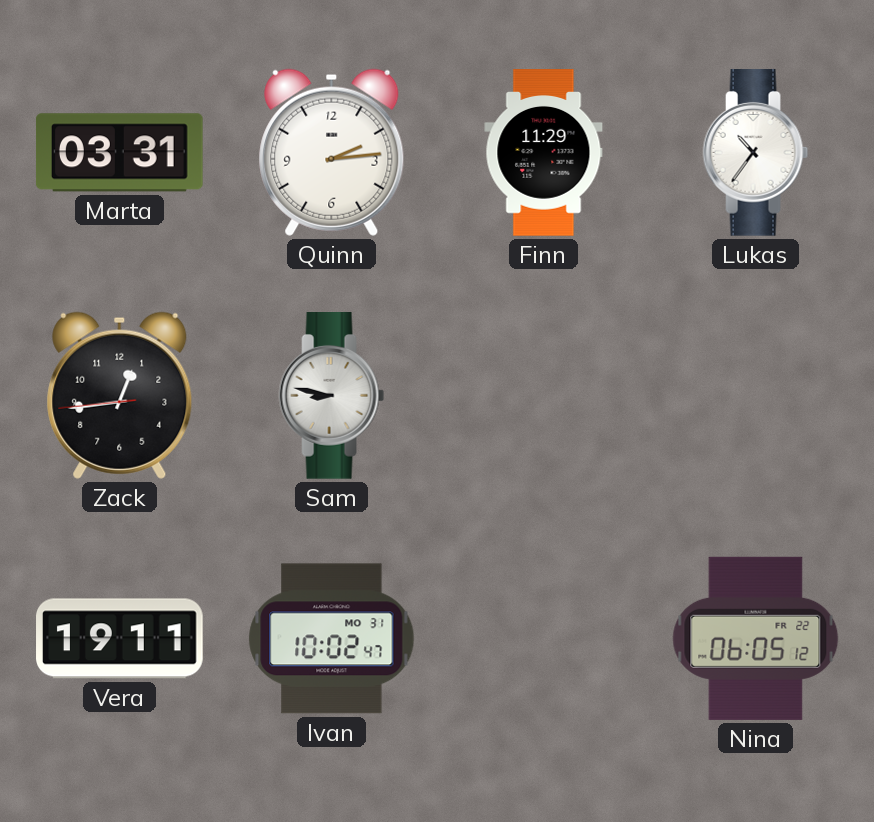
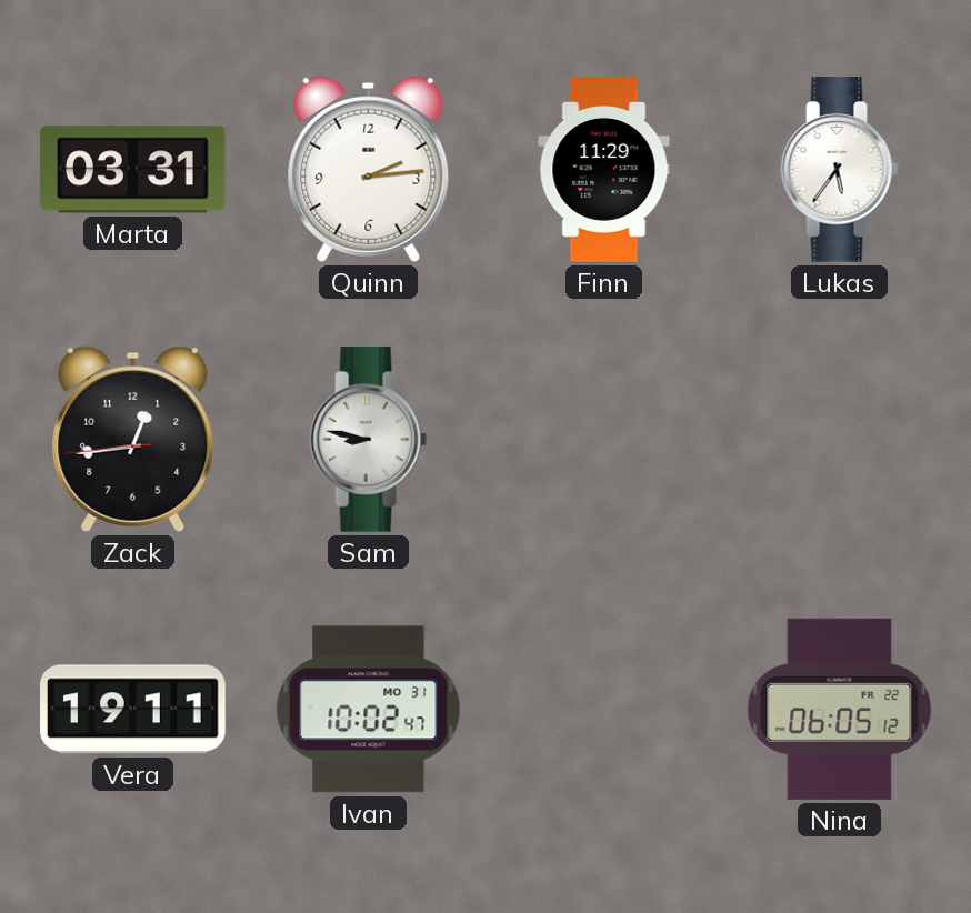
Lukas: 10:36 -> 5:36
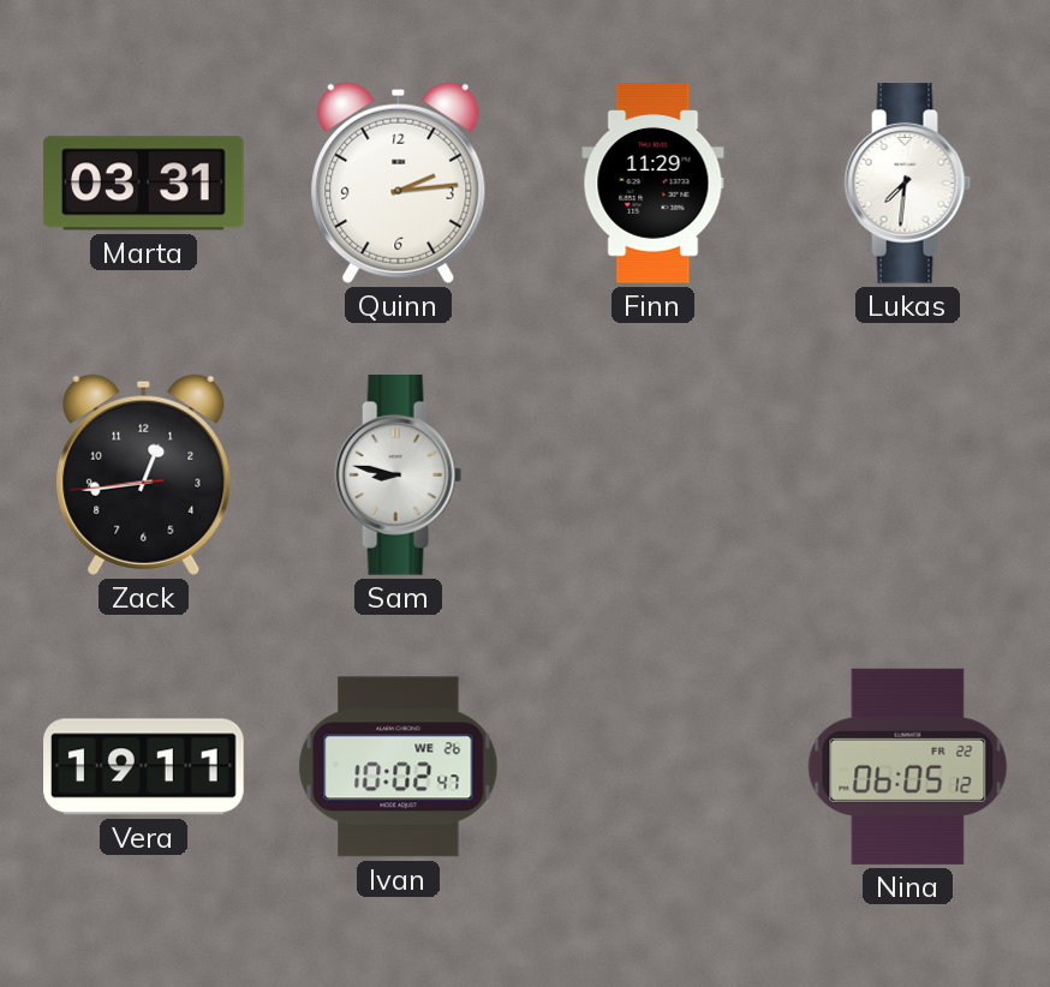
Lukas: 5:36 -> 7:31
Ivan date: MO 31 -> WE 26
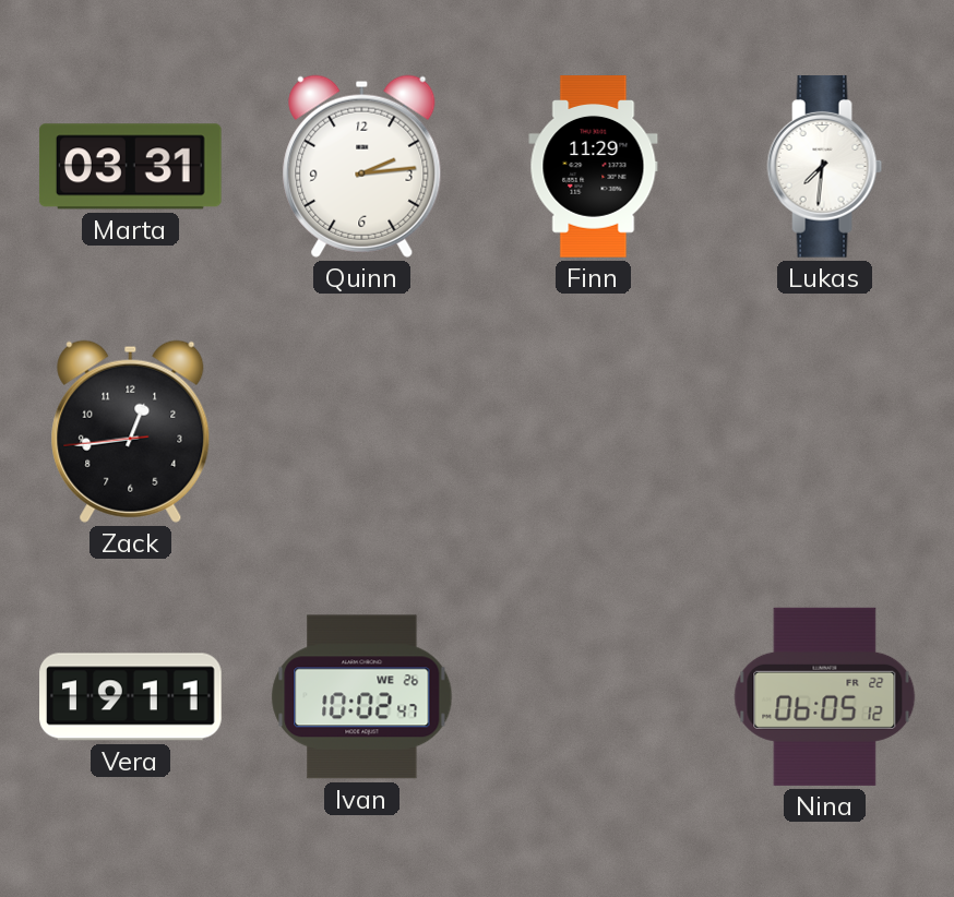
Sam: 8:47 -> none
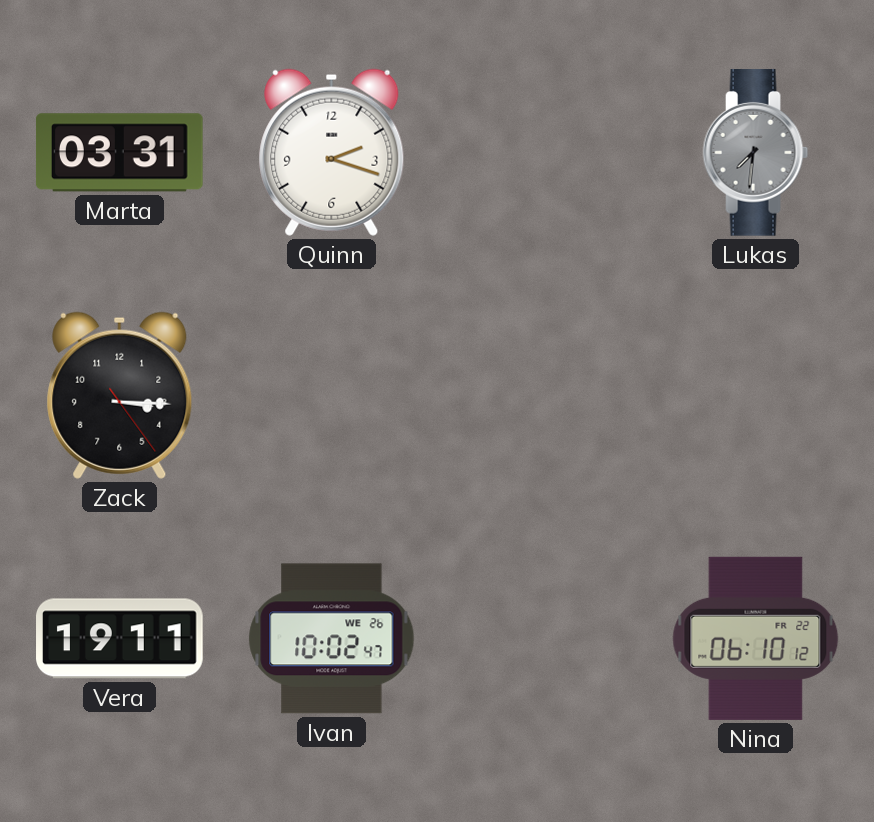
Quinn: 2:14 -> 2:18
Finn: 11:29 -> none
Lukas dial: white -> grey
Zack: 12:43 -> 3:15
Nina: 06:05 -> 06:10
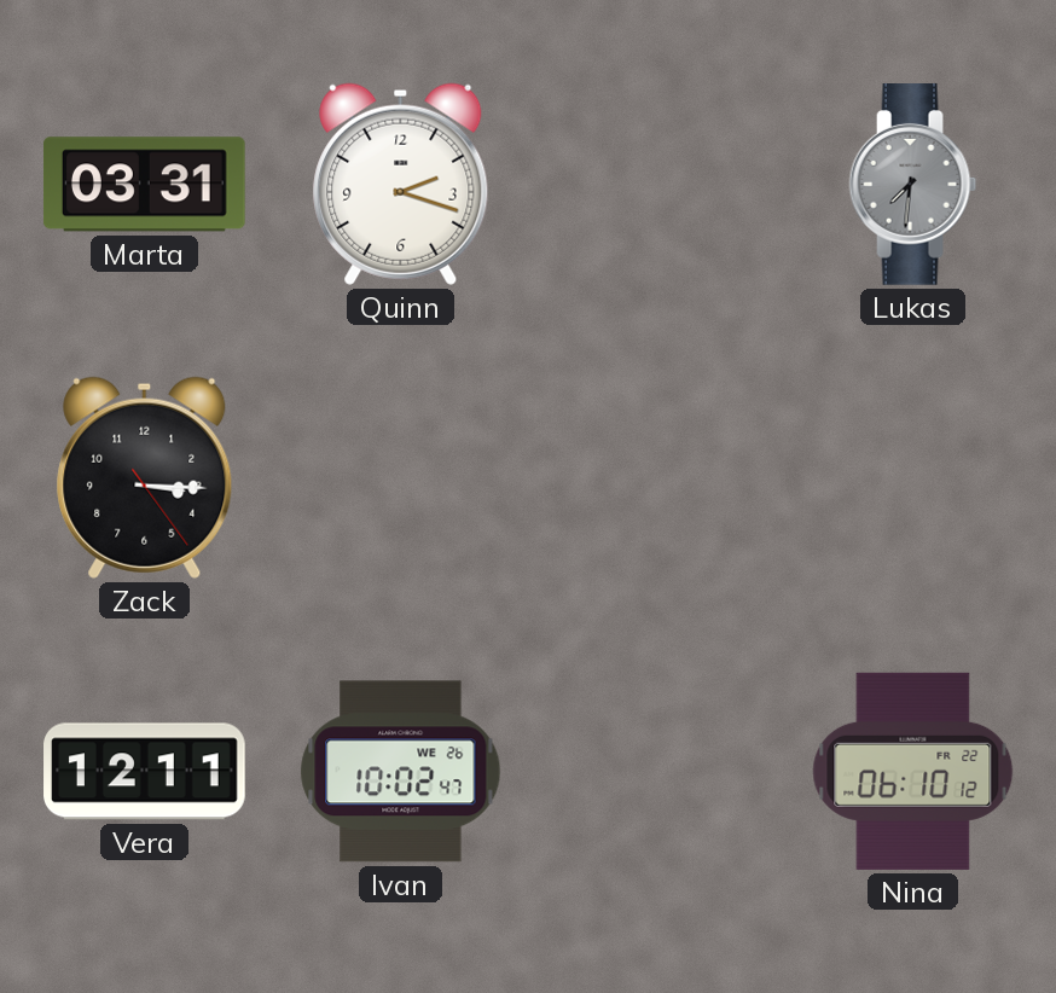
Vera: 19:11 -> 12:11
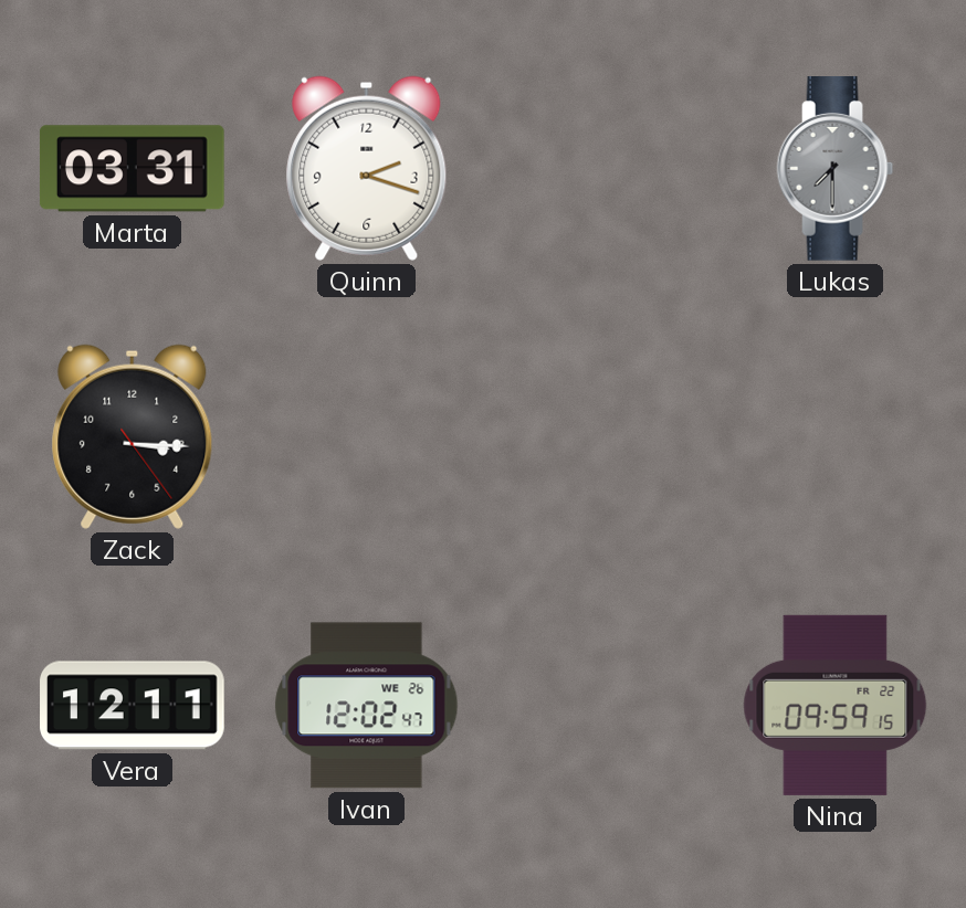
Lukas: 7:31 -> 7:30
Ivan: 10:02 -> 12:02
Nina: 06:10 -> 09:59
